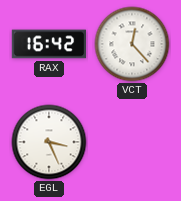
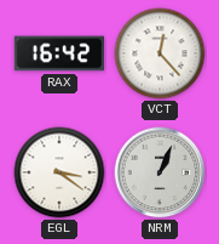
EGL: 3:26 -> 3:21
NRM: none -> 1:04
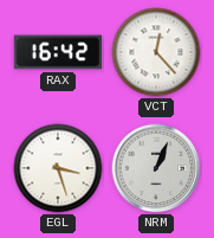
EGL: 3:21 -> 3:27
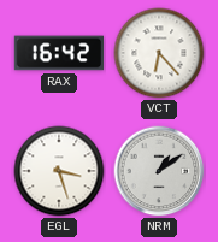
VCT: 12:23 -> 6:23
NRM: 1:04 -> 1:09
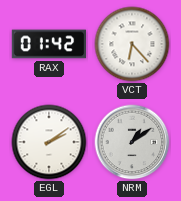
RAX: 16:42 -> 01:42
EGL: 3:27 -> 2:09
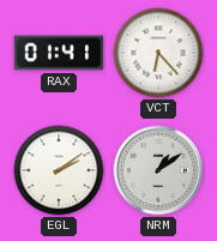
RAX: 01:42 -> 01:41
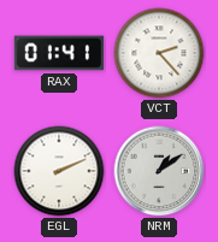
VCT: 6:23 -> 2:23
EGL: 2:09 -> 2:11
